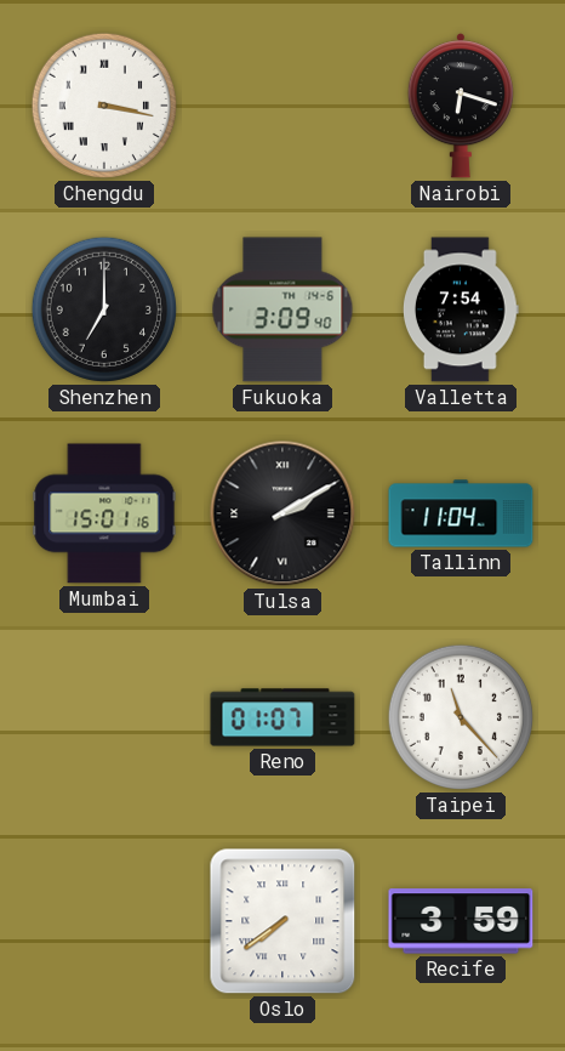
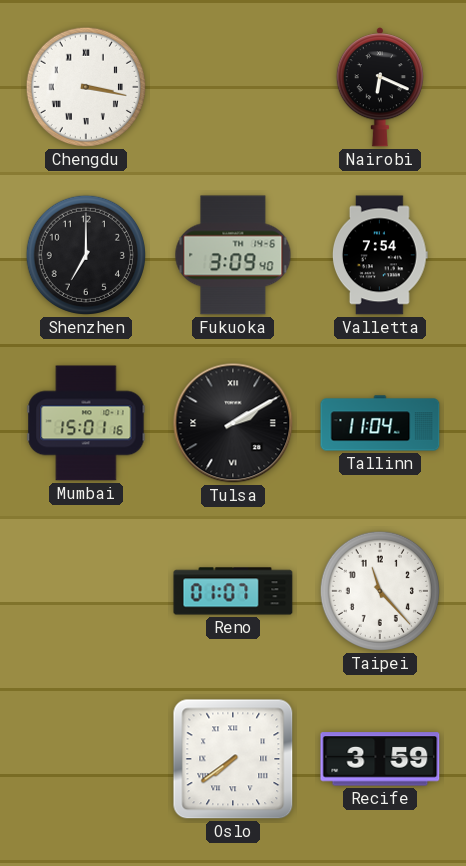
Nairobi: 6:18 -> 6:19
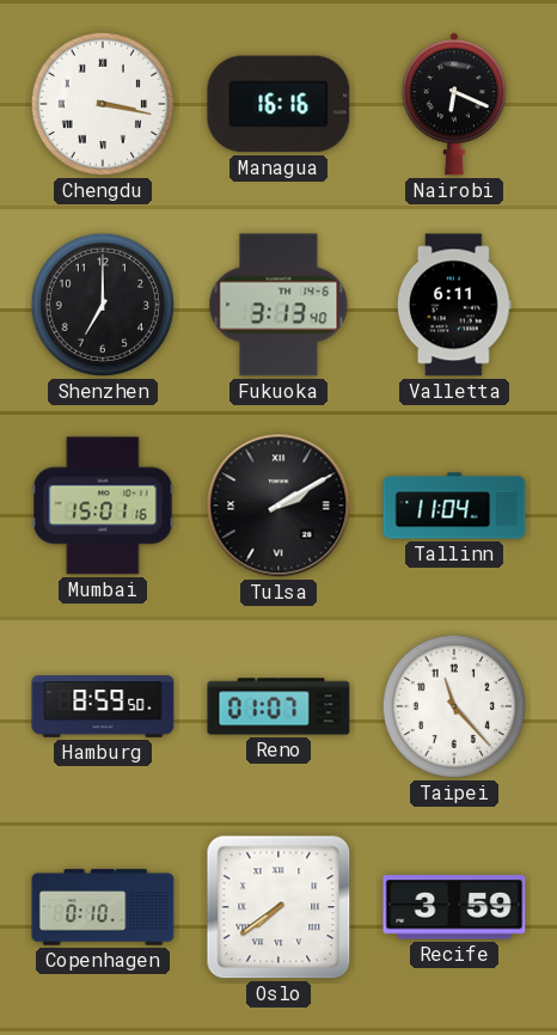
Managua: none -> 16:16
Fukuoka: 3:09 -> 3:13
Valletta: 7:54 -> 6:11
Hamburg: none -> 8:59
Copenhagen: none -> 0:10
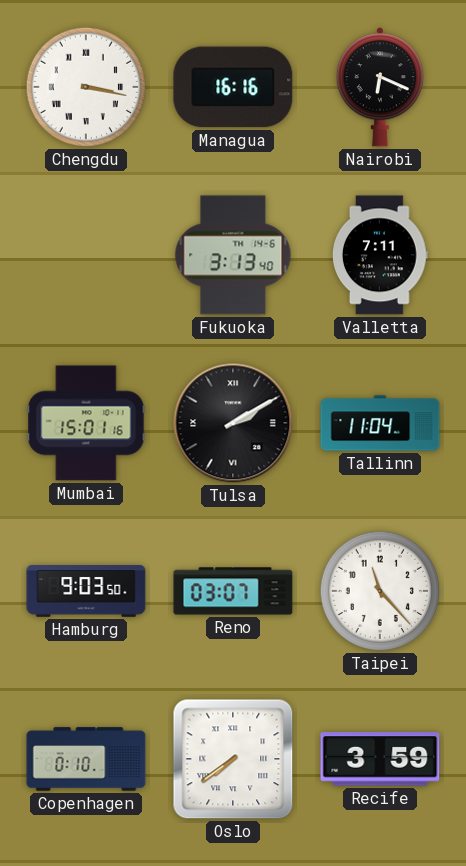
Shenzhen: 7:00 -> none
Valletta: 6:11 -> 7:11
Hamburg: 8:59 -> 9:03
Reno: 01:07 -> 03:07
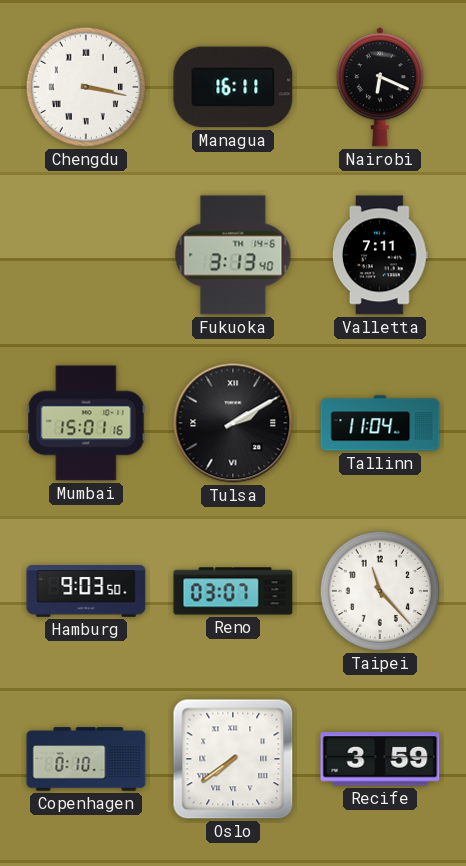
Managua: 16:16 -> 16:11
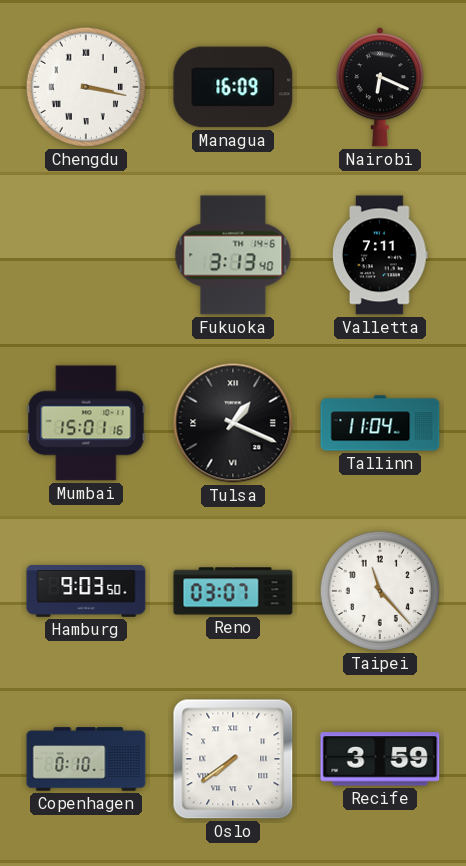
Managua: 16:11 -> 16:09
Tulsa: 2:10 -> 1:19
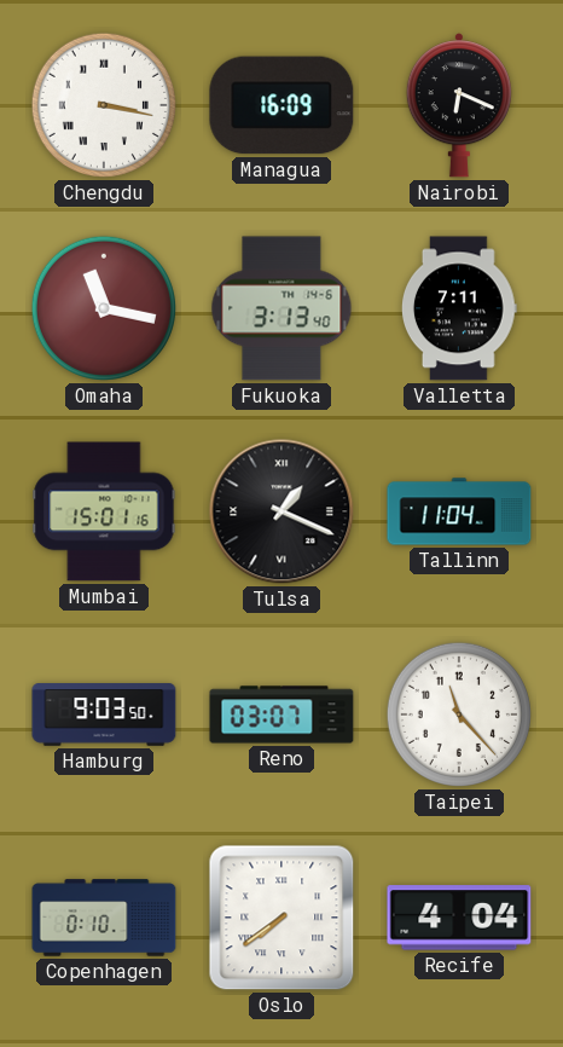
Omaha: none -> 11:17
Recife: 3:59 -> 4:04
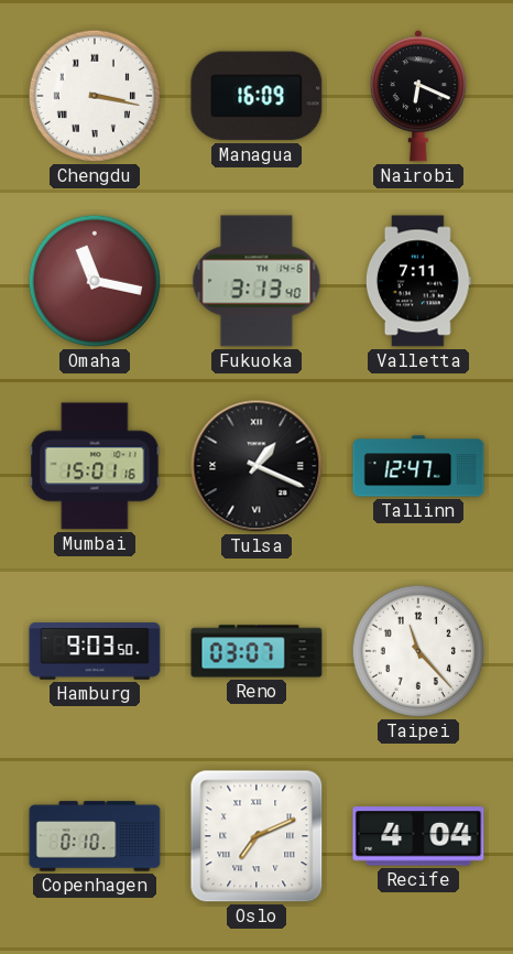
Tallinn: 11:04 -> 12:47
Oslo: 7:39 -> 7:11
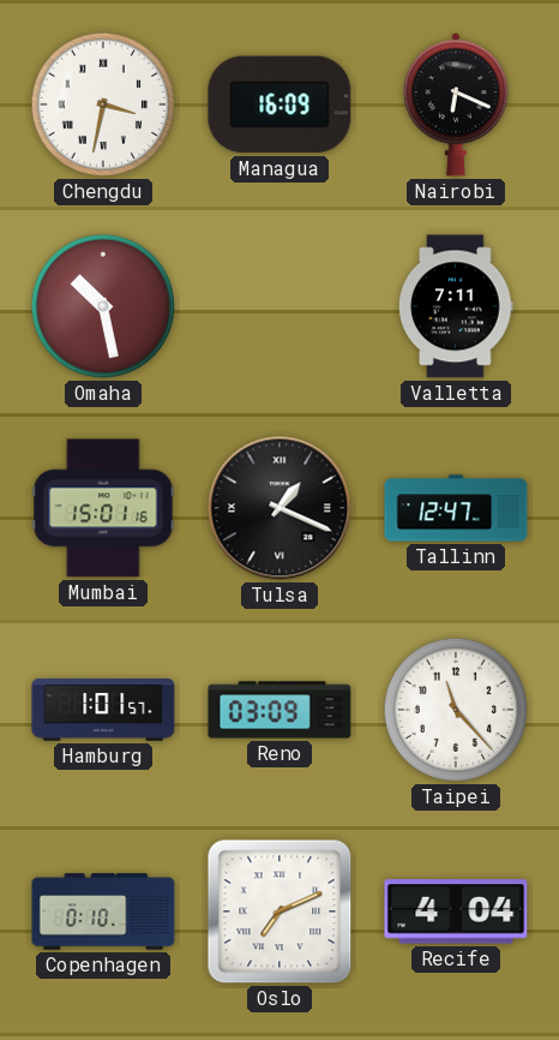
Chengdu: 3:17 -> 3:32
Omaha: 11:17 -> 10:28
Fukuoka: 3:13 -> none
Hamburg: 9:03 -> 1:01
Reno: 03:07 -> 03:09
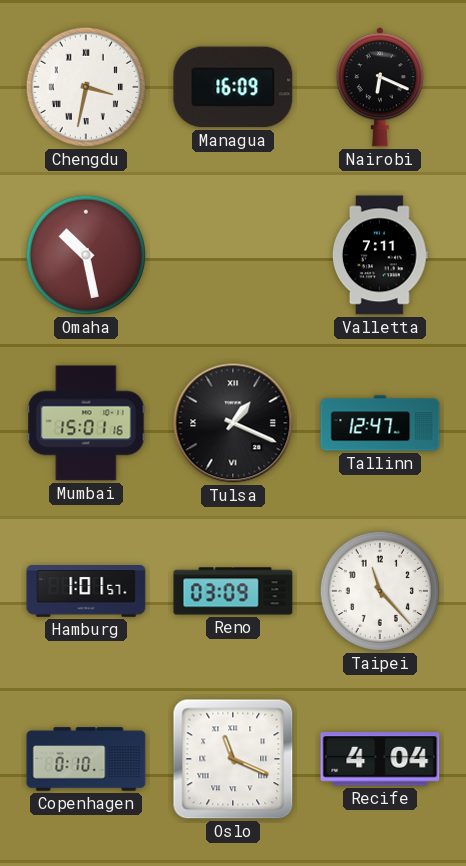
Oslo: 7:11 -> 11:19
